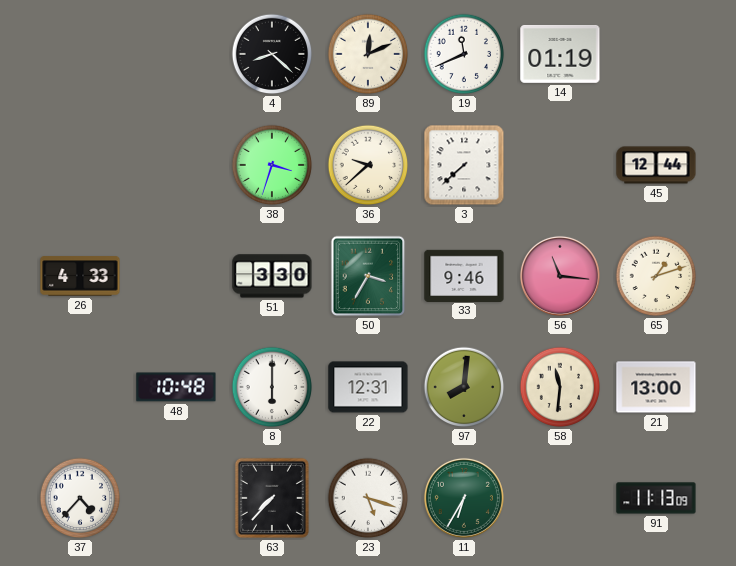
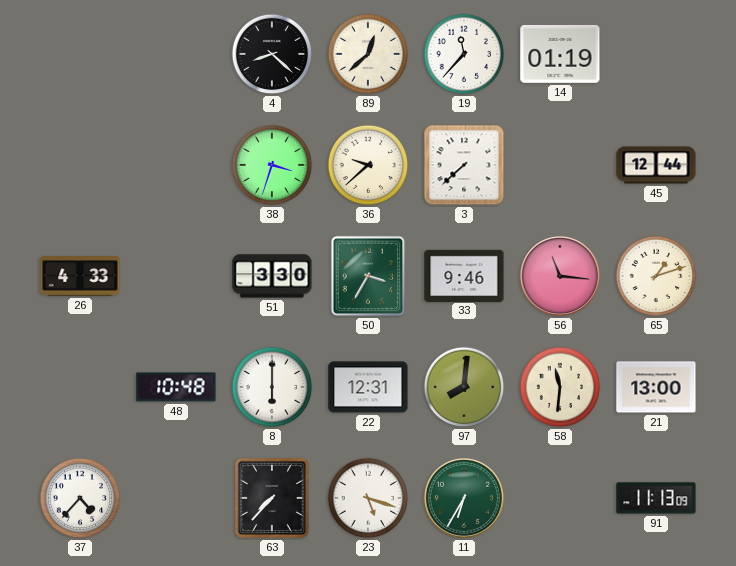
89: 12:11 -> 12:38
19: 11:41 -> 11:37
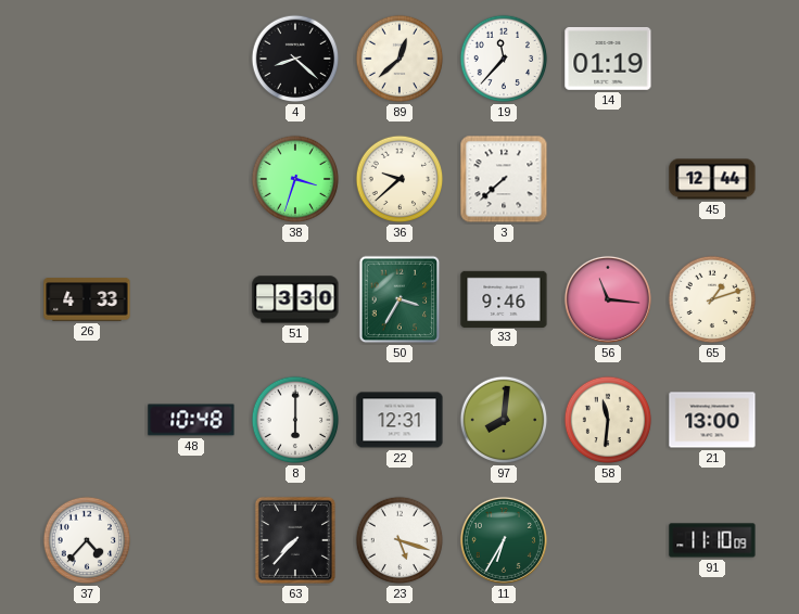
91: 11:13 -> 11:10
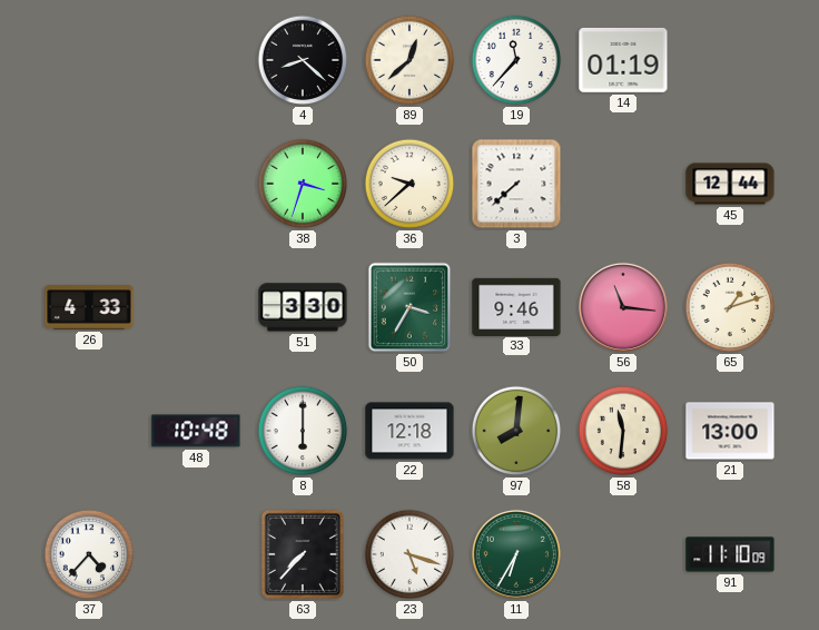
22: 12:31 -> 12:18
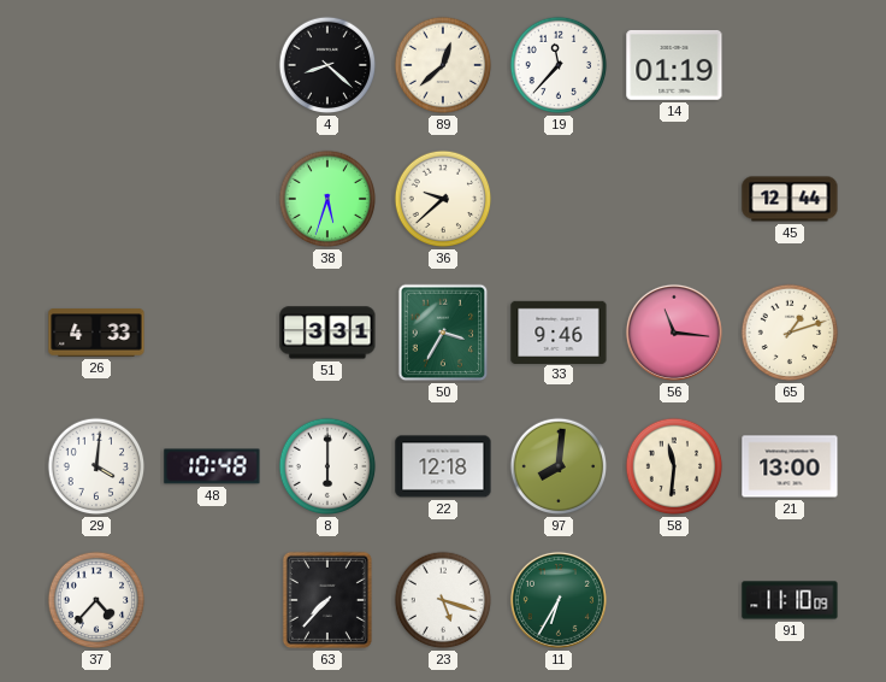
38: 3:33 -> 5:33
3: 7:38 -> none
51: 3:30 -> 3:31
29: none -> 4:01
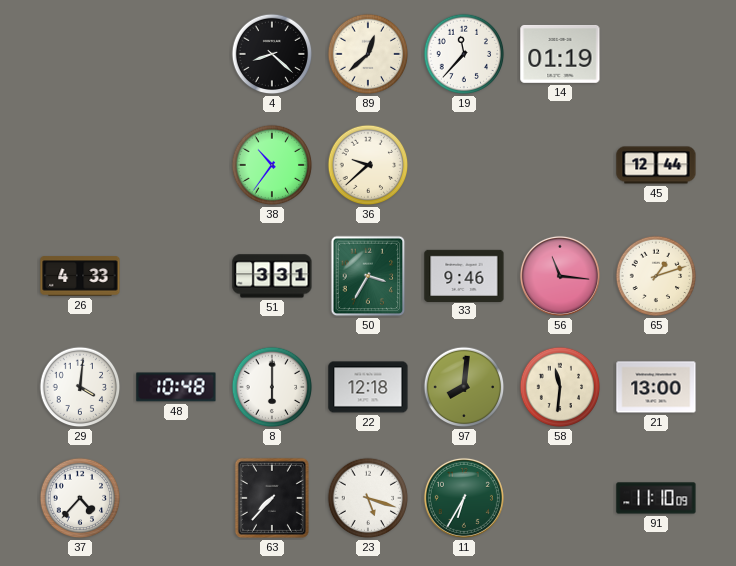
38: 5:33 -> 10:36
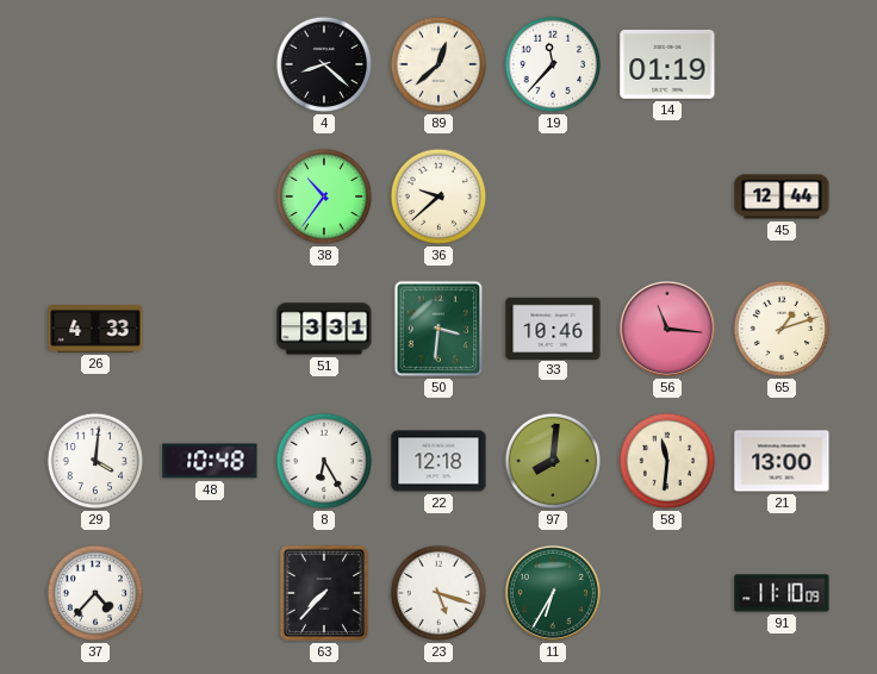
50: 3:35 -> 3:31
33: 9:46 -> 10:46
8: 6:00 -> 6:25
